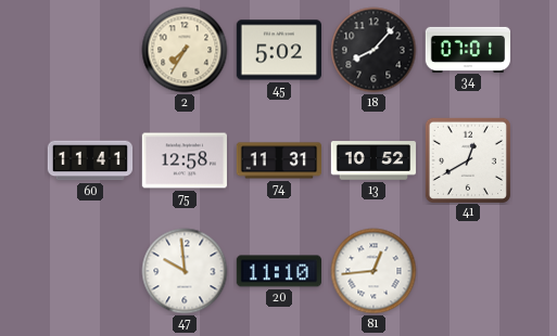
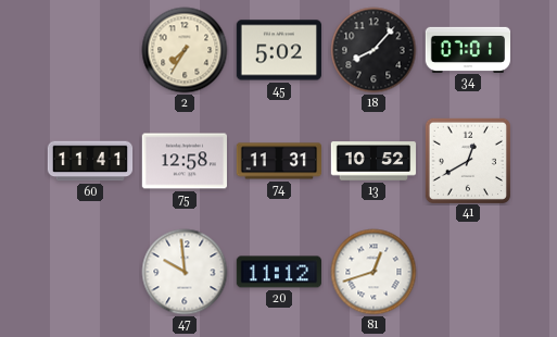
20: 11:10 -> 11:12
81: 12:44 -> 12:42
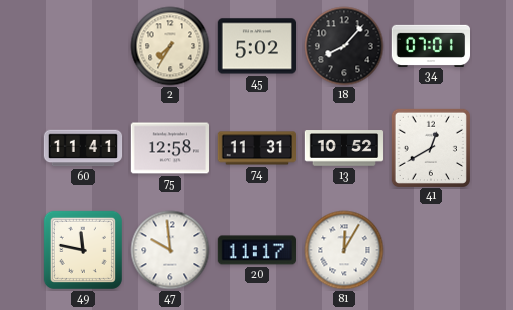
49: none -> 11:47
20: 11:12 -> 11:17
81: 12:42 -> 12:05
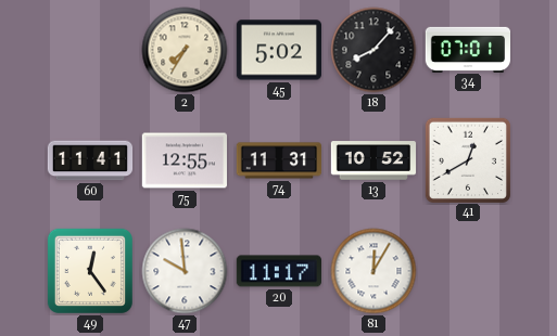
75: 12:58 -> 12:55
49: 11:47 -> 12:24
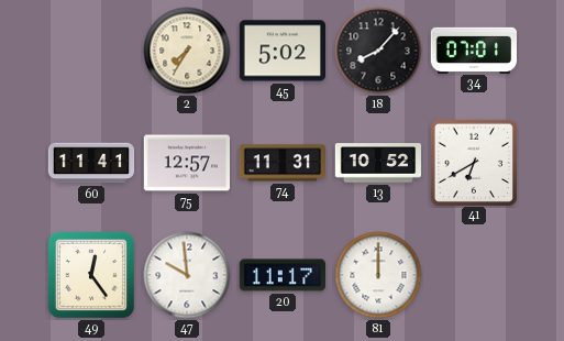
75: 12:55 -> 12:57
41: 12:40 -> 6:40
81: 12:05 -> 12:00
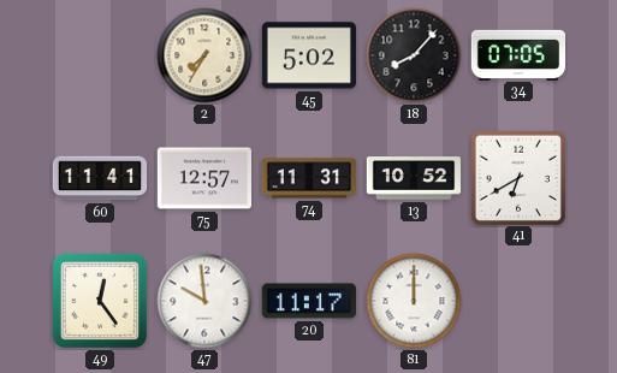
34: 07:01 -> 07:05
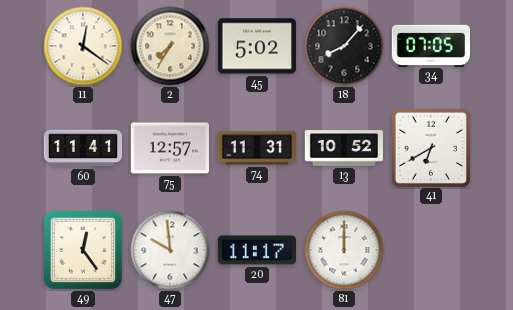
11: none -> 12:21
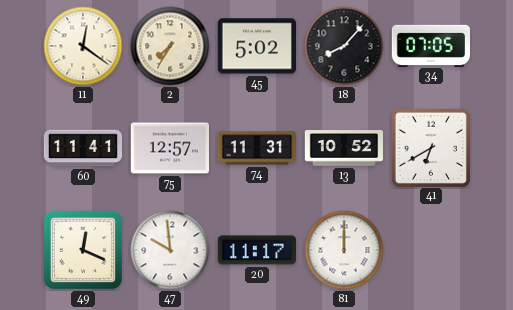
49: 12:24 -> 12:19
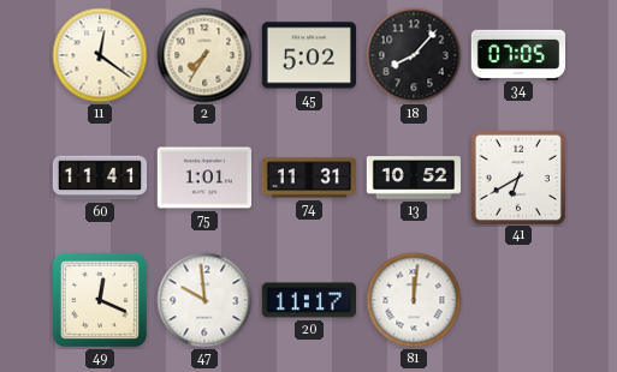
75: 12:57 -> 1:01
81: 12:00 -> 12:01
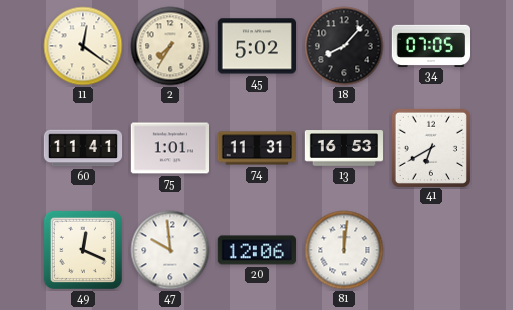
13: 10:52 -> 16:53
20: 11:17 -> 12:06
